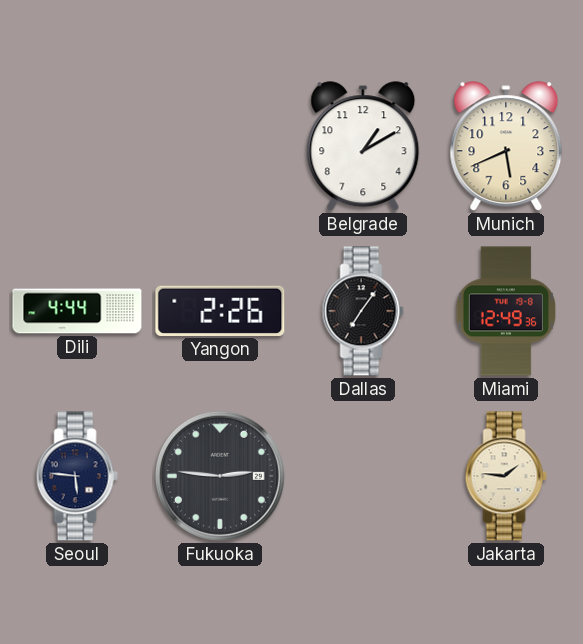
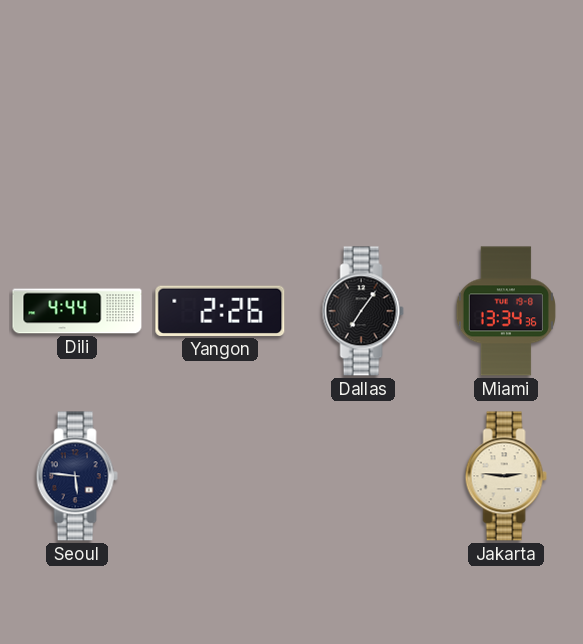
Belgrade: 1:10 -> none
Munich: 5:41 -> none
Miami: 12:49 -> 13:34
Fukuoka: 2:46 -> none
Jakarta: 1:46 -> 2:46
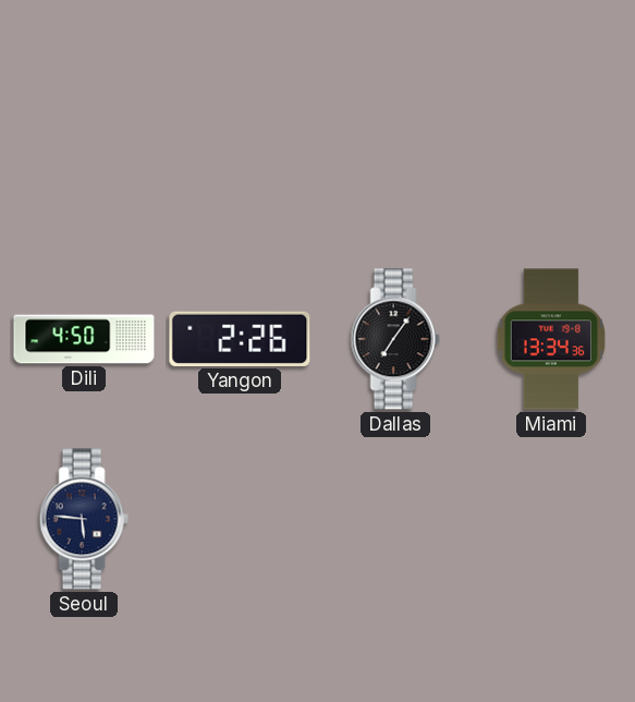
Dili: 4:44 -> 4:50
Jakarta: 2:46 -> none
